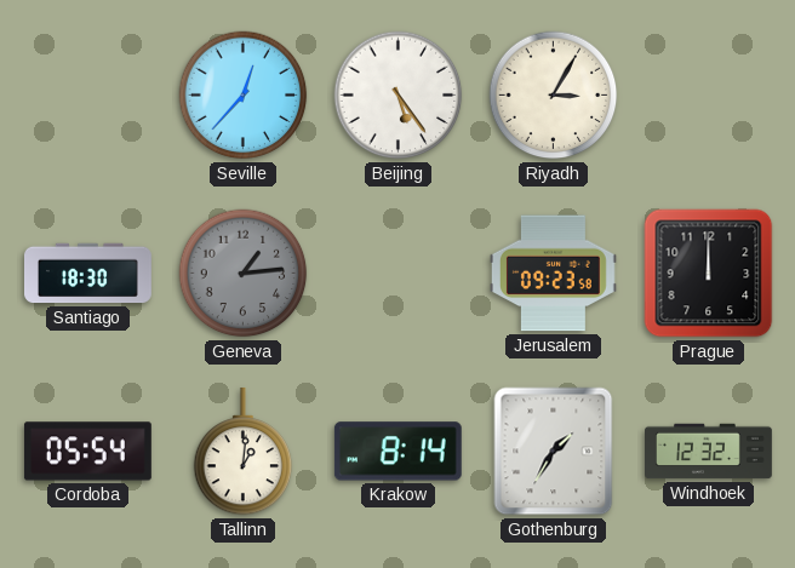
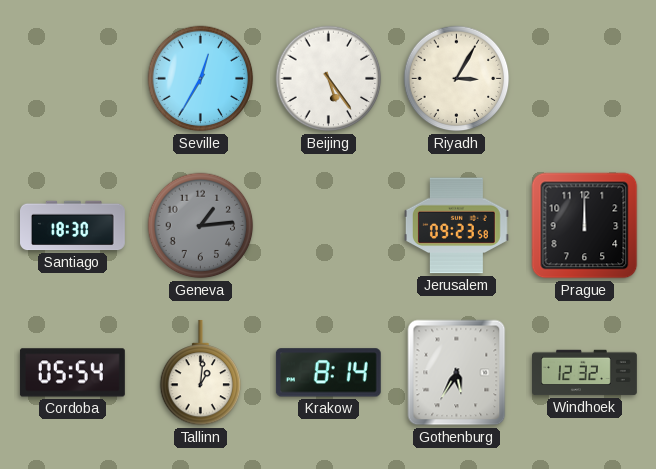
Seville: 12:37 -> 12:35
Gothenburg: 1:35 -> 5:35
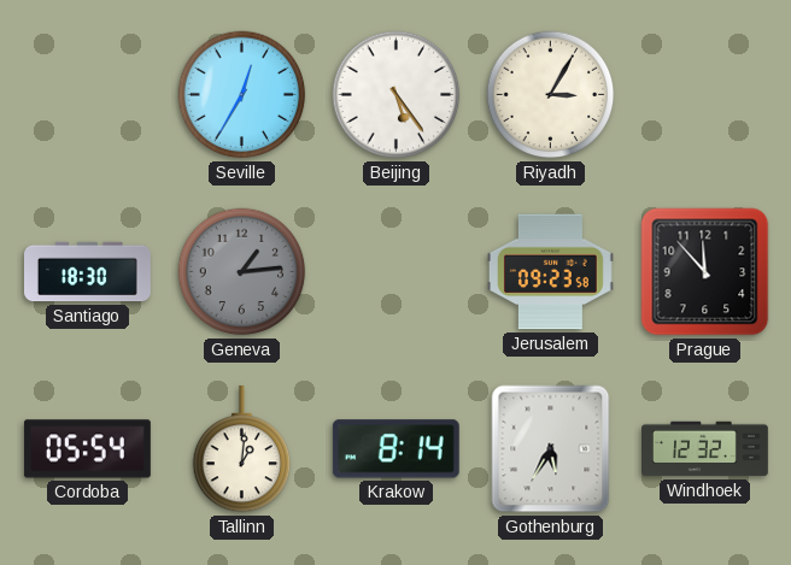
Prague: 12:00 -> 11:53
